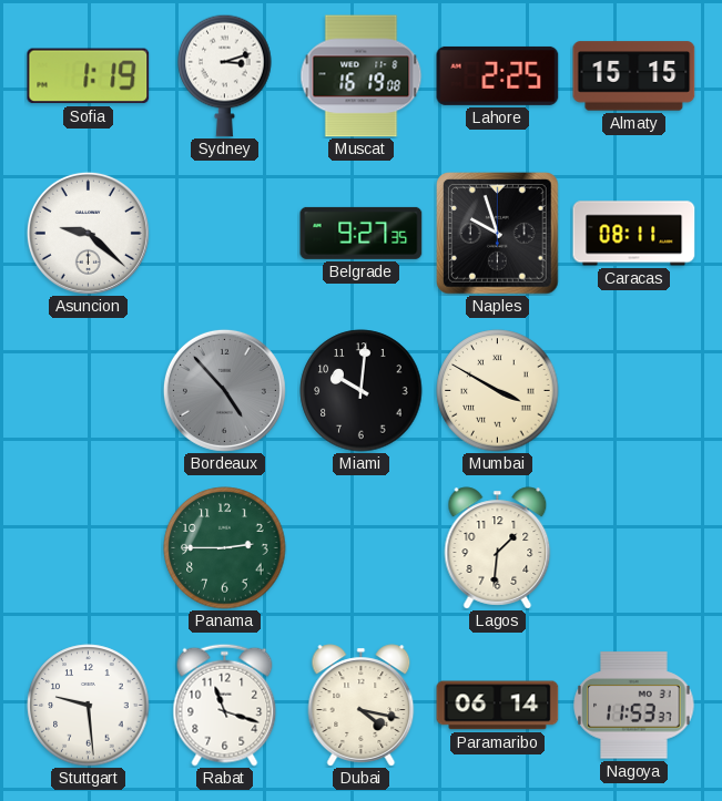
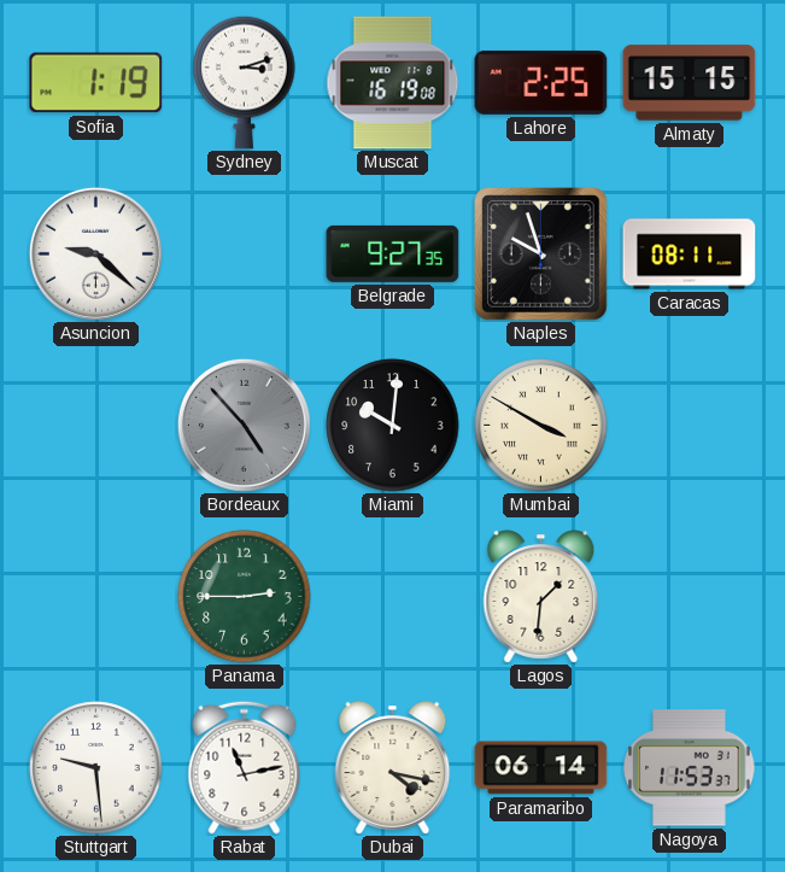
Rabat: 11:18 -> 11:13
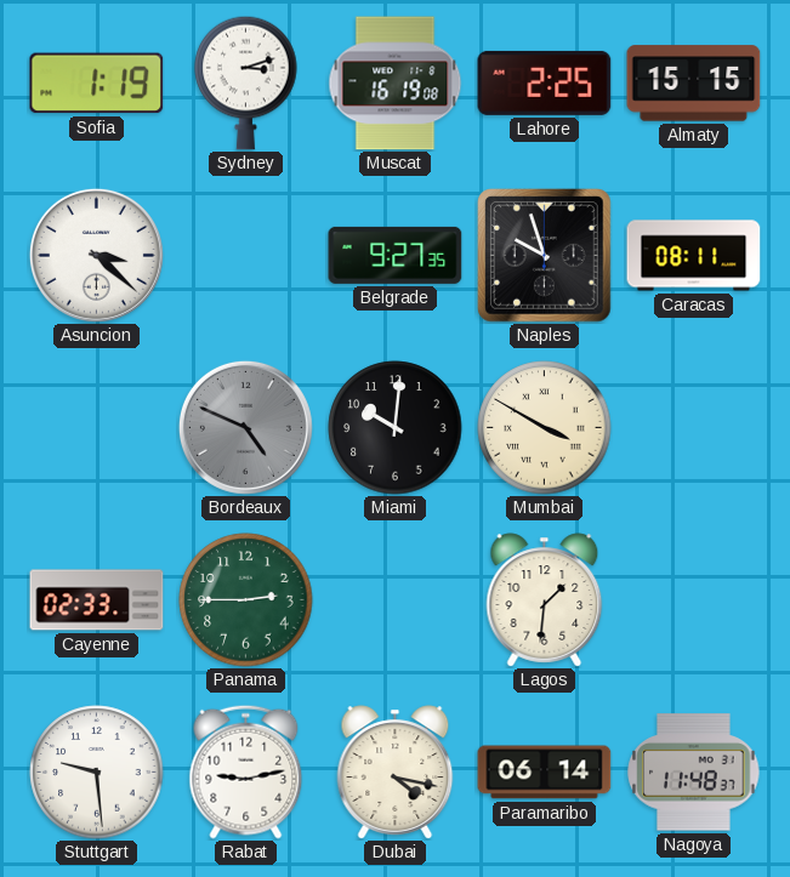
Asuncion: 9:22 -> 3:22
Bordeaux: 4:53 -> 4:49
Cayenne: none -> 02:33
Rabat: 11:13 -> 9:13
Nagoya: 11:53 -> 11:48
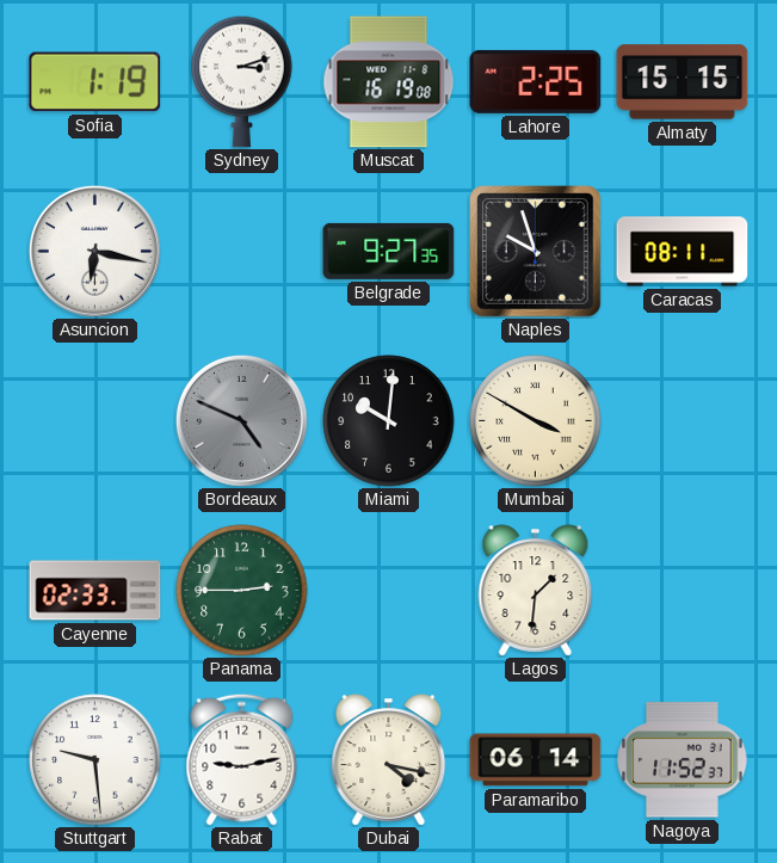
Asuncion: 3:22 -> 6:17
Nagoya: 11:48 -> 11:52
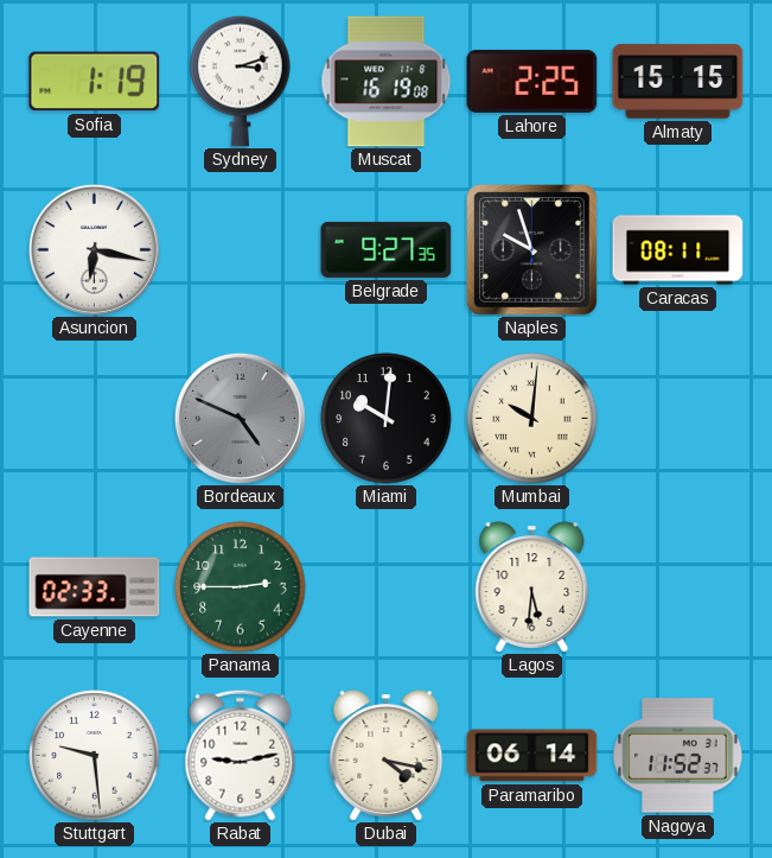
Mumbai: 3:50 -> 10:01
Lagos: 1:31 -> 5:31
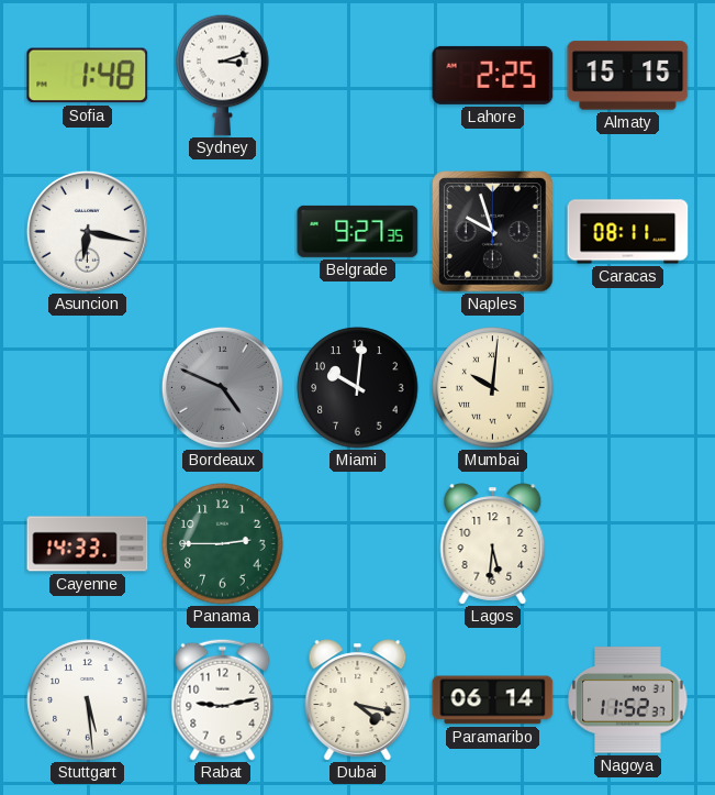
Sofia: 1:19 -> 1:48
Muscat: 16:19 -> none
Cayenne: 02:33 -> 14:33
Stuttgart: 9:29 -> 5:29
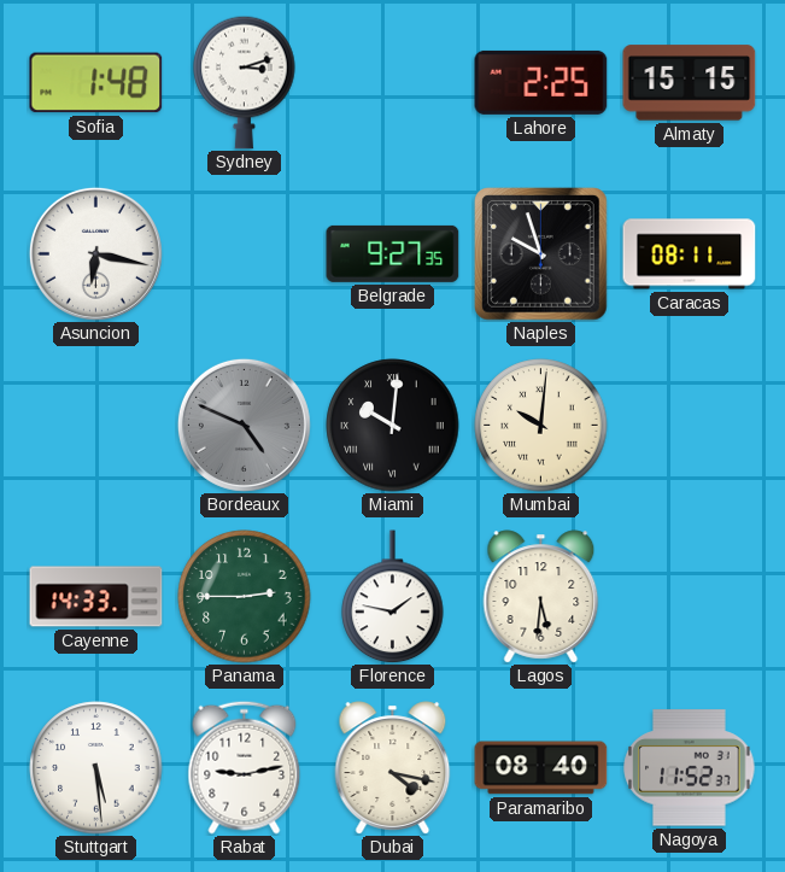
Miami numerals: Arabic -> Roman
Florence: none -> 1:47
Paramaribo: 06:14 -> 08:40
